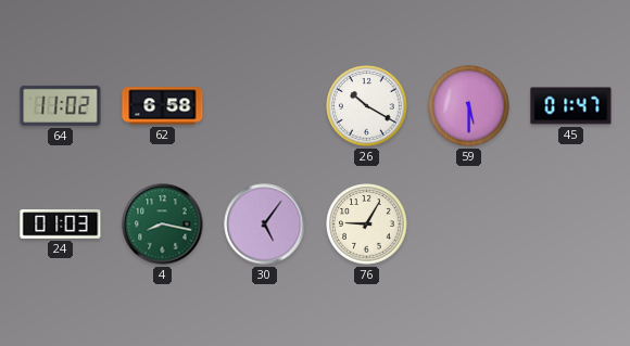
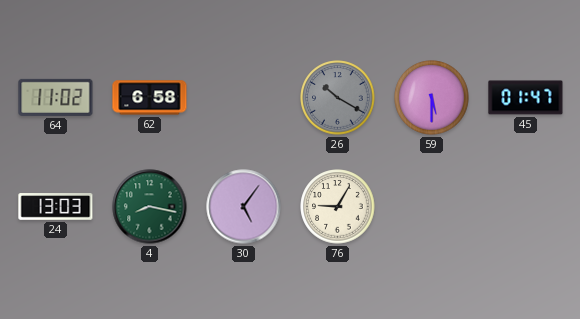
26 dial: white -> grey
24: 01:03 -> 13:03
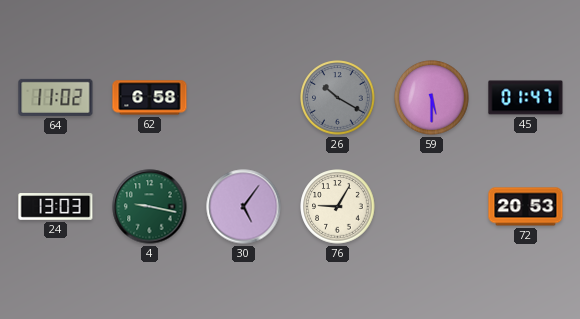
4: 8:17 -> 9:17
72: none -> 20:53
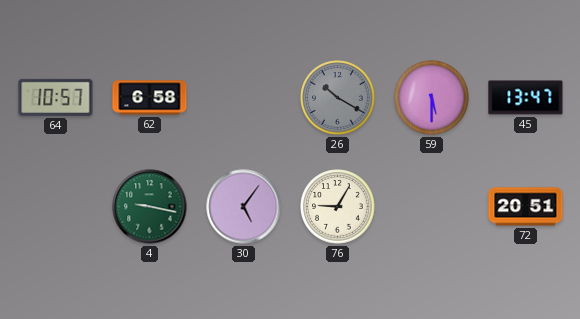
64: 11:02 -> 10:57
45: 01:47 -> 13:47
24: 13:03 -> none
72: 20:53 -> 20:51
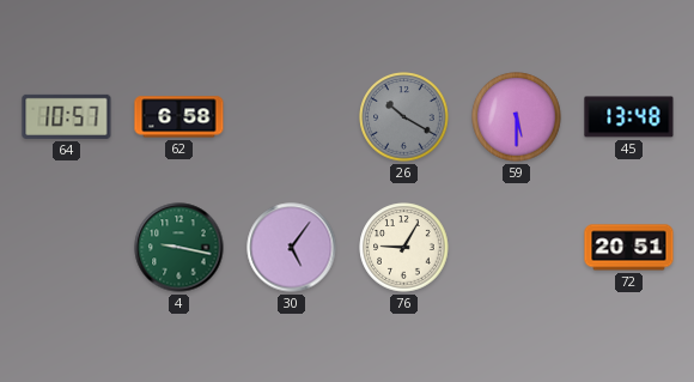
45: 13:47 -> 13:48
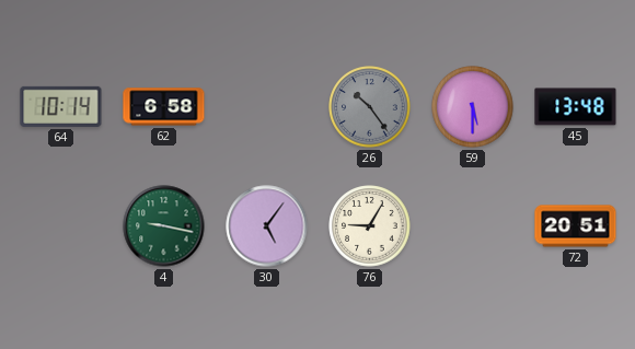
64: 10:57 -> 10:14
26: 10:20 -> 10:24
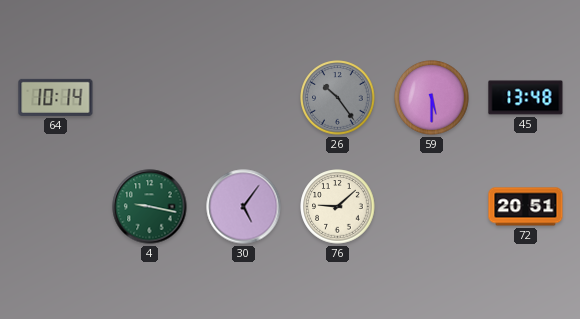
62: 6:58 -> none
76: 9:05 -> 9:08
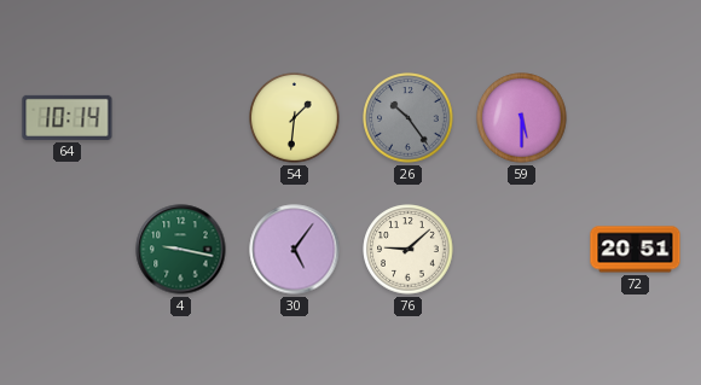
54: none -> 1:31
45: 13:48 -> none
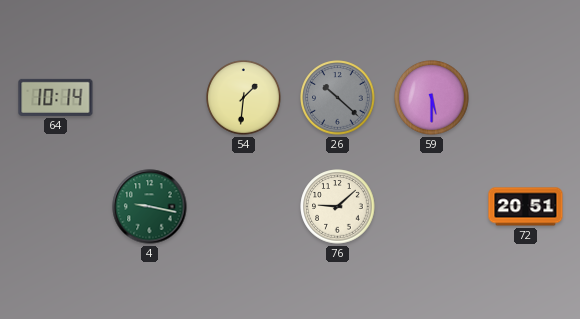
26: 10:24 -> 10:22
30: 5:06 -> none
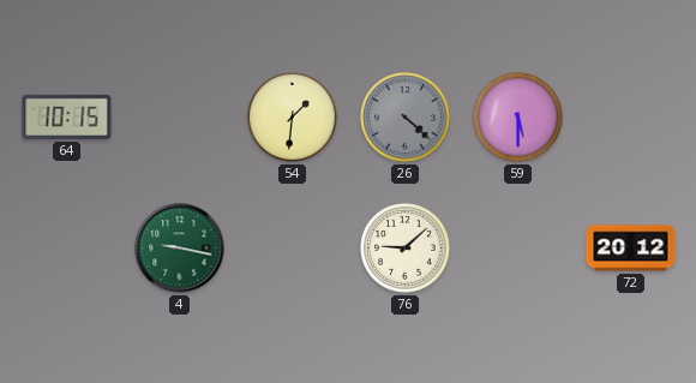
64: 10:14 -> 10:15
26: 10:22 -> 4:22
72: 20:51 -> 20:12
